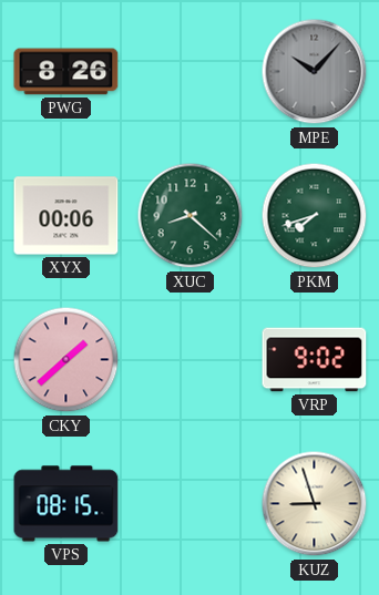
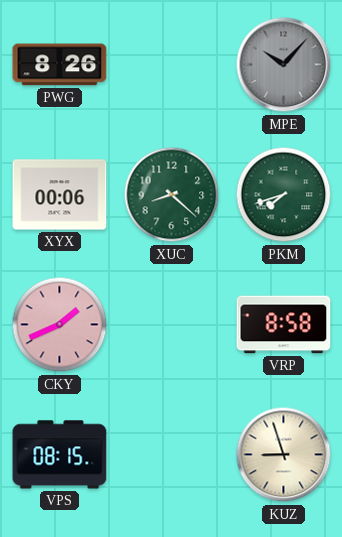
CKY: 1:38 -> 1:41
VRP: 9:02 -> 8:58
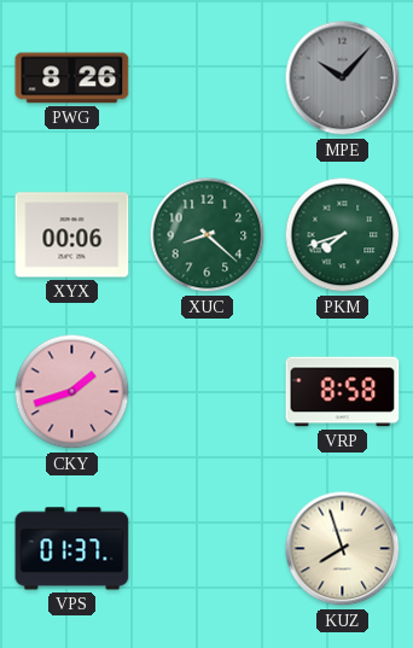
CKY: 1:41 -> 1:42
VPS: 08:15 -> 01:37
KUZ: 8:57 -> 7:57
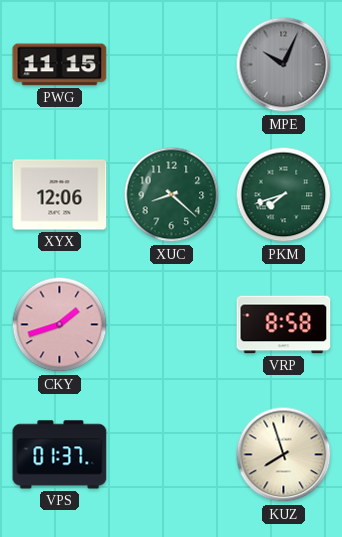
PWG: 8:26 -> 11:15
MPE: 10:07 -> 10:04
XYX: 00:06 -> 12:06
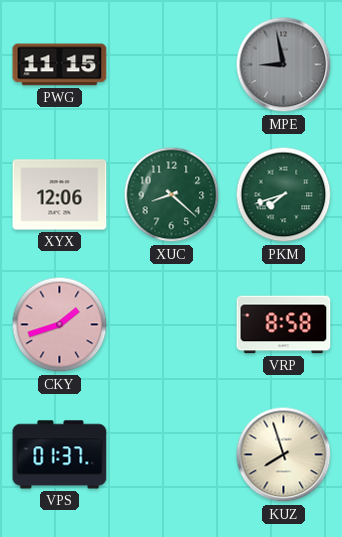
MPE: 10:04 -> 8:58
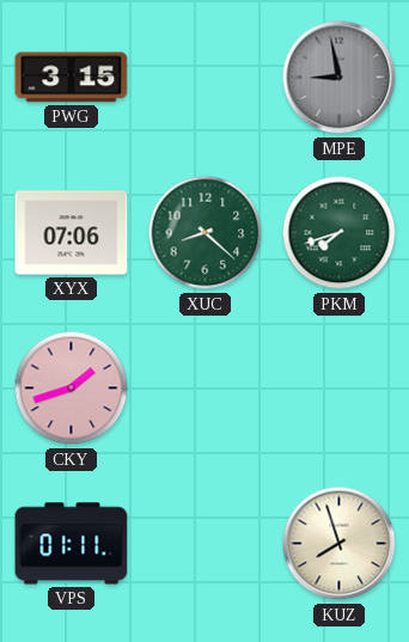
PWG: 11:15 -> 3:15
XYX: 12:06 -> 07:06
VRP: 8:58 -> none
VPS: 01:37 -> 01:11
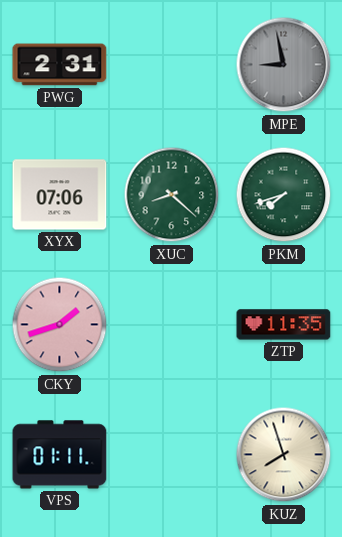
PWG: 3:15 -> 2:31
ZTP: none -> 11:35
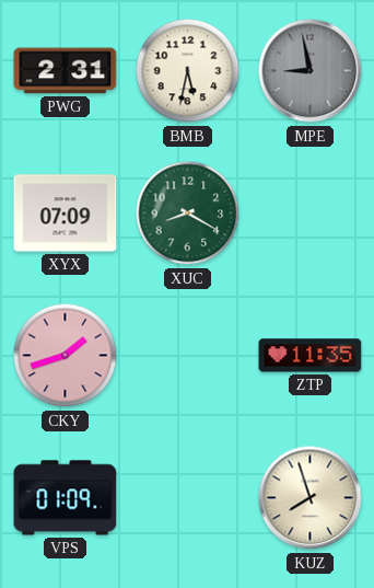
BMB: none -> 5:32
XYX: 07:06 -> 07:09
XUC: 8:22 -> 8:20
PKM: 7:42 -> none
VPS: 01:11 -> 01:09
